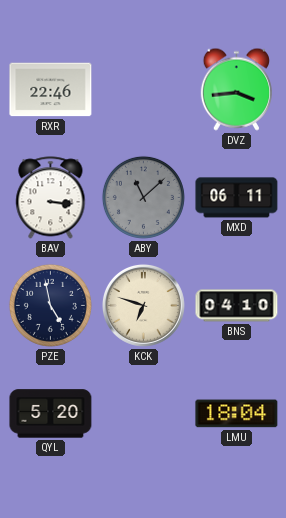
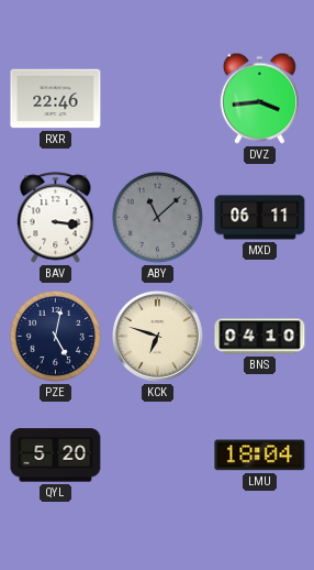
PZE: 4:58 -> 5:02
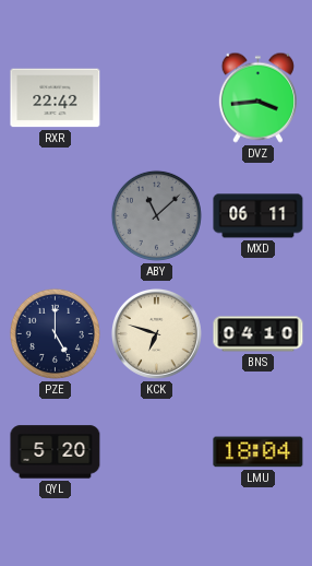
RXR: 22:46 -> 22:42
BAV: 3:16 -> none
PZE: 5:02 -> 5:00
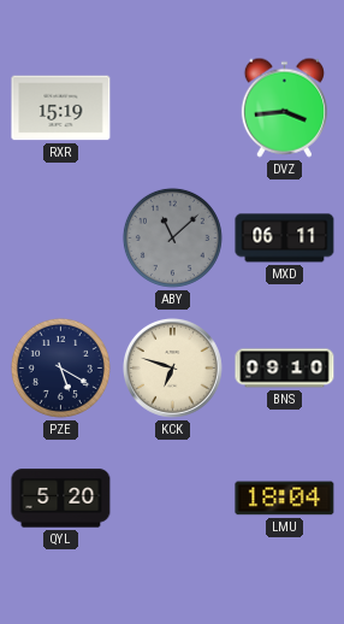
RXR: 22:42 -> 15:19
PZE: 5:00 -> 5:20
BNS: 04:10 -> 09:10
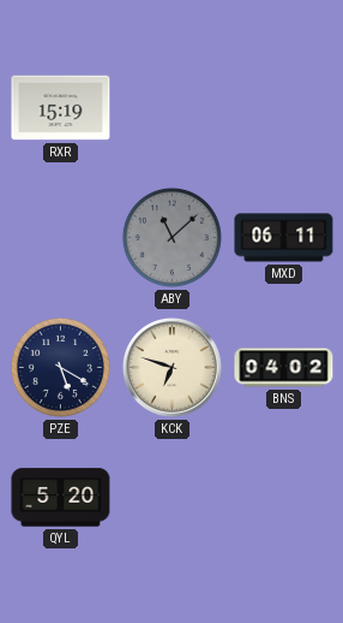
DVZ: 3:44 -> none
BNS: 09:10 -> 04:02
LMU: 18:04 -> none
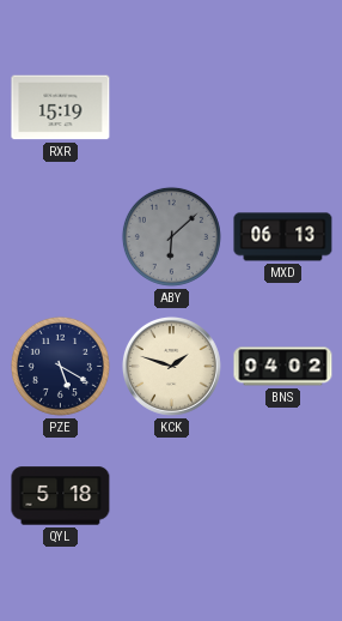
ABY: 11:08 -> 6:08
MXD: 06:11 -> 06:13
KCK: 6:48 -> 1:48
QYL: 5:20 -> 5:18
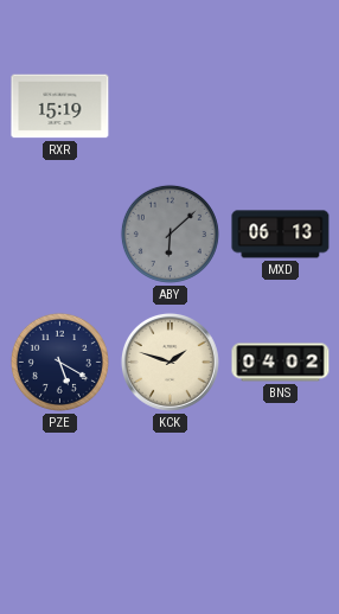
QYL: 5:18 -> none
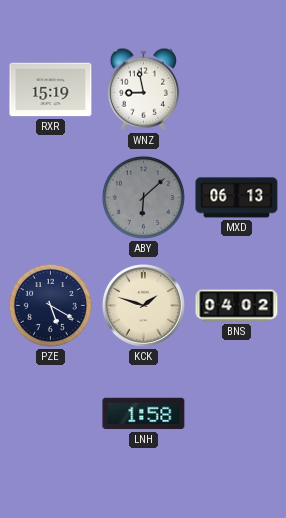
WNZ: none -> 8:58
LNH: none -> 1:58
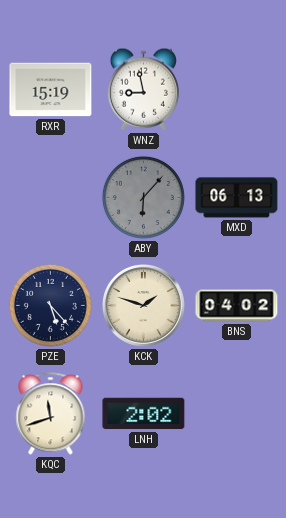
ABY: 6:08 -> 6:07
PZE: 5:20 -> 5:23
KQC: none -> 11:42
LNH: 1:58 -> 2:02
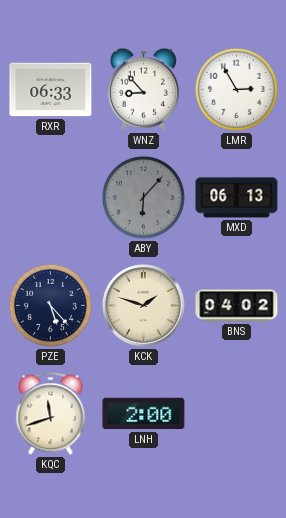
RXR: 15:19 -> 06:33
WNZ: 8:58 -> 8:53
LMR: none -> 2:55
LNH: 2:02 -> 2:00
